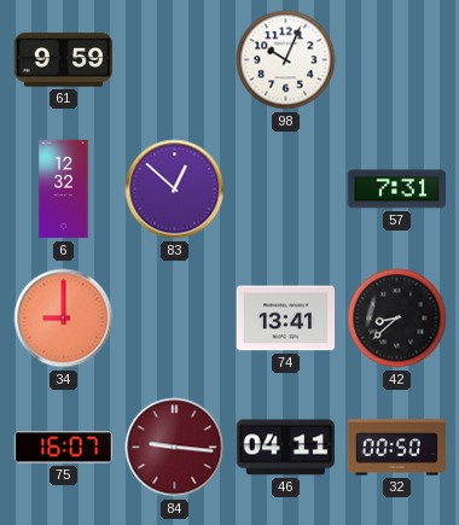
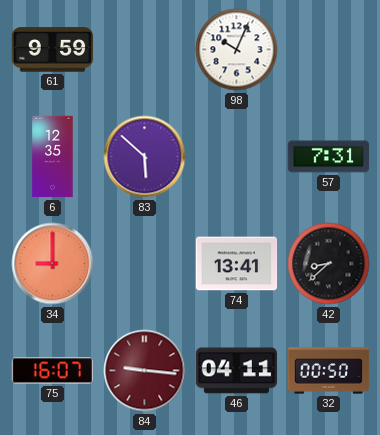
6: 12:32 -> 12:35
83: 12:52 -> 5:52
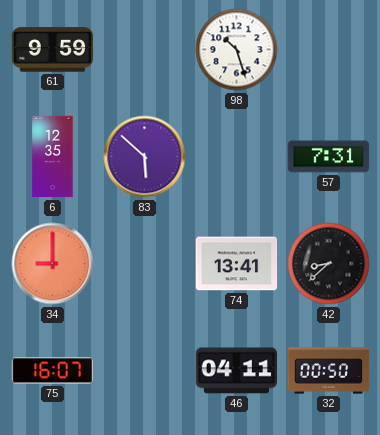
98: 10:04 -> 10:27
84: 9:16 -> none
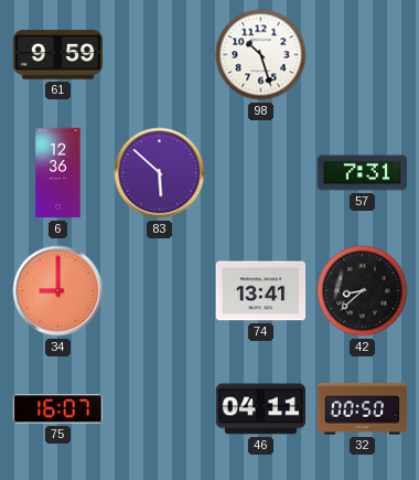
6: 12:35 -> 12:36
